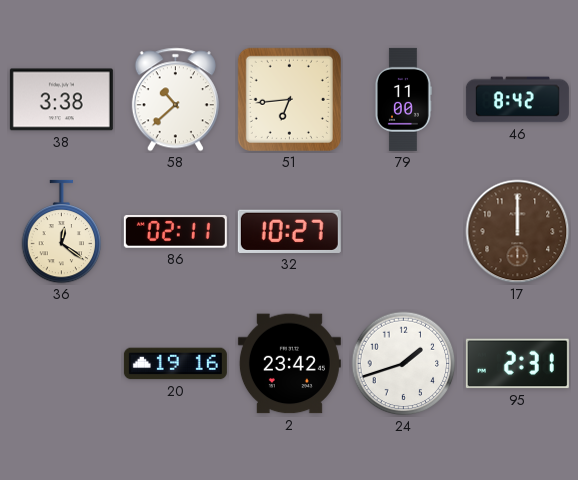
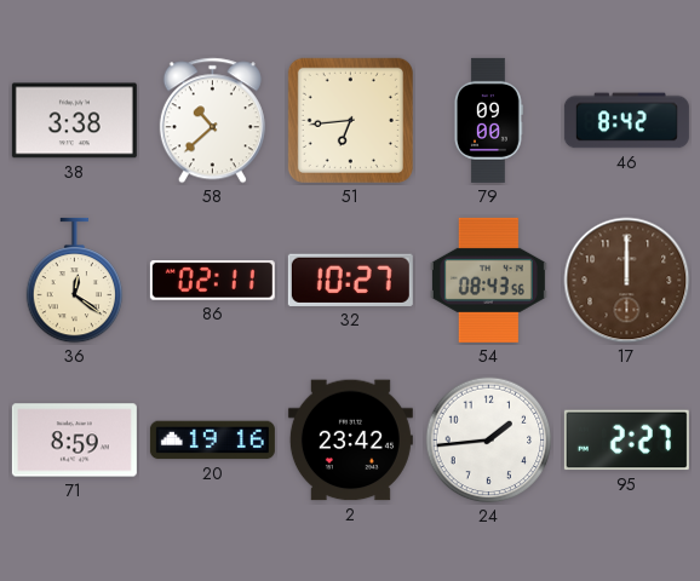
79: 11:00 -> 09:00
54: none -> 08:43
71: none -> 8:59
24: 1:42 -> 1:44
95: 2:31 -> 2:27
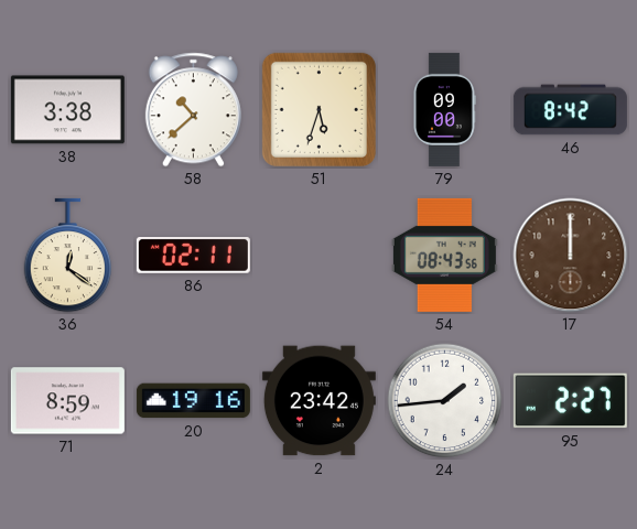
51: 6:44 -> 5:33
32: 10:27 -> none
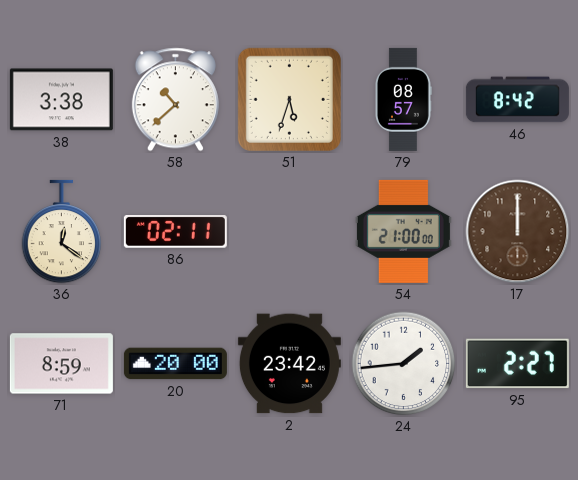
79: 09:00 -> 08:57
54: 08:43 -> 21:00
20: 19:16 -> 20:00
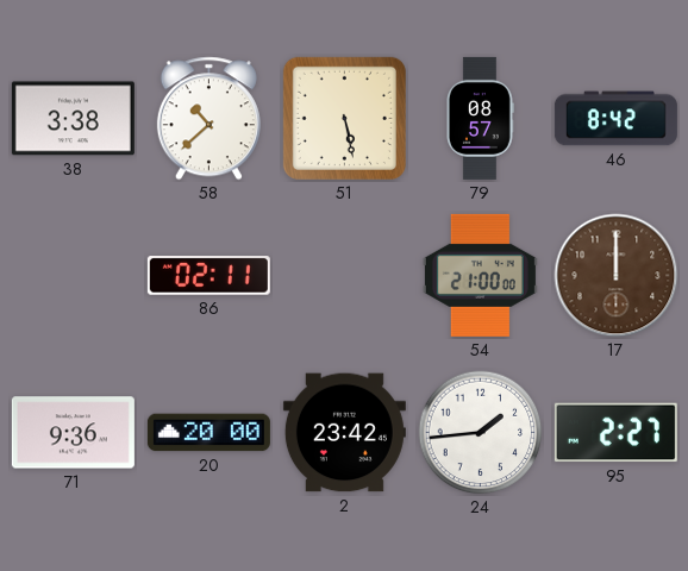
51: 5:33 -> 5:28
36: 12:21 -> none
71: 8:59 -> 9:36
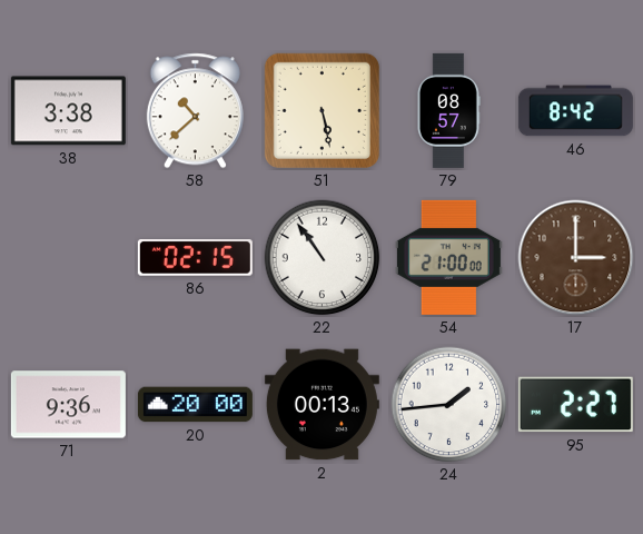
86: 02:11 -> 02:15
22: none -> 10:54
17: 12:00 -> 3:00
2: 23:42 -> 00:13
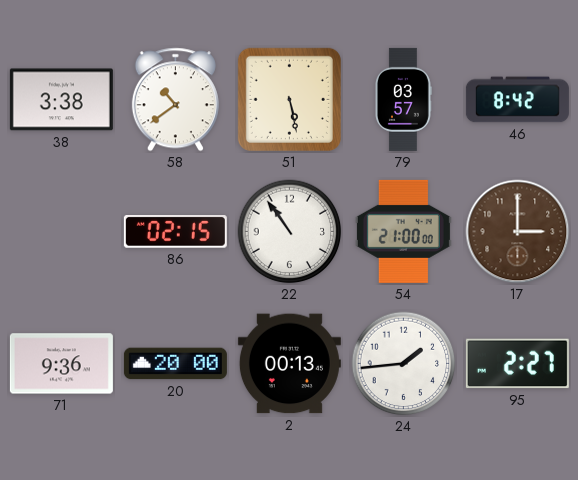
58: 10:38 -> 10:39
79: 08:57 -> 03:57
